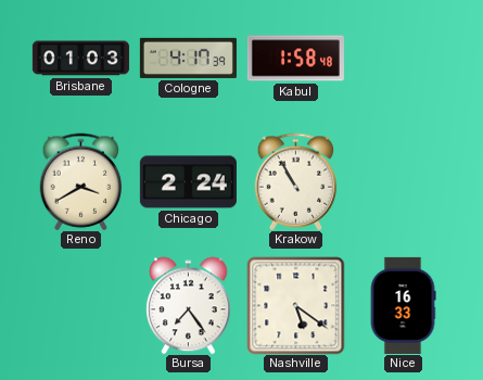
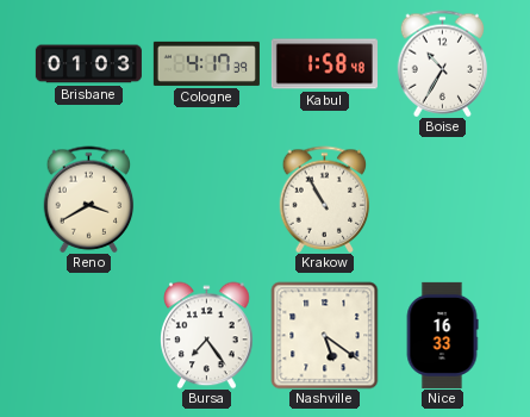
Boise: none -> 10:35
Chicago: 2:24 -> none
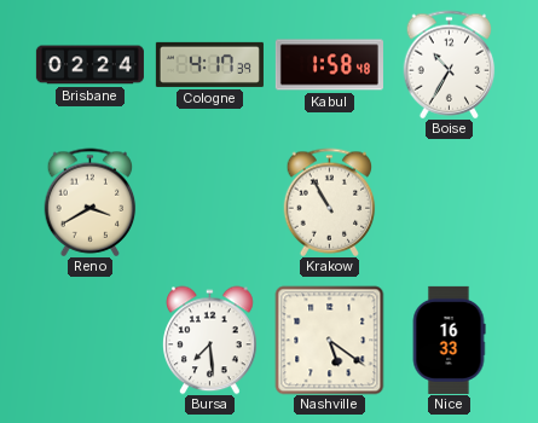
Brisbane: 01:03 -> 02:24
Bursa: 7:24 -> 7:29
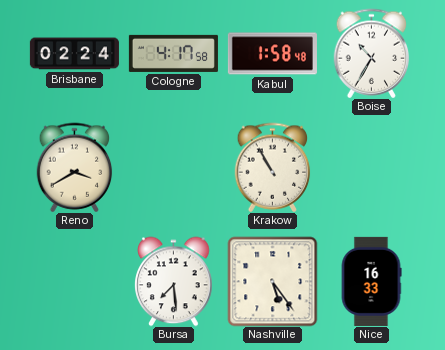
Cologne: 4:17:39 -> 4:17:58
Nashville: 5:21 -> 5:24
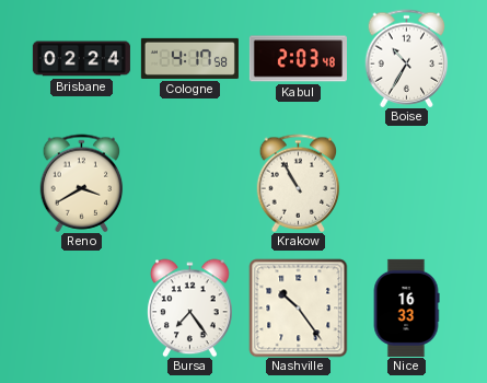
Kabul: 1:58 -> 2:03
Bursa: 7:29 -> 7:24
Nashville: 5:24 -> 10:24
